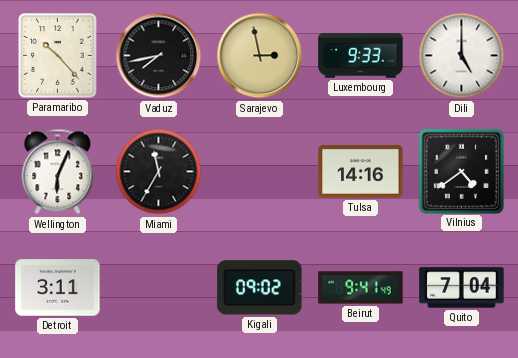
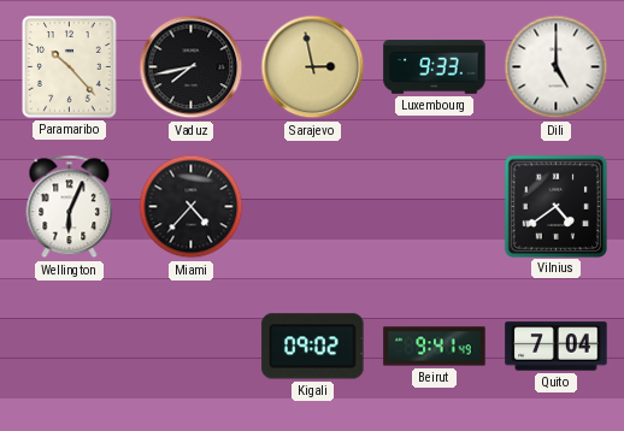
Miami: 11:35 -> 4:37
Tulsa: 14:16 -> none
Detroit: 3:11 -> none
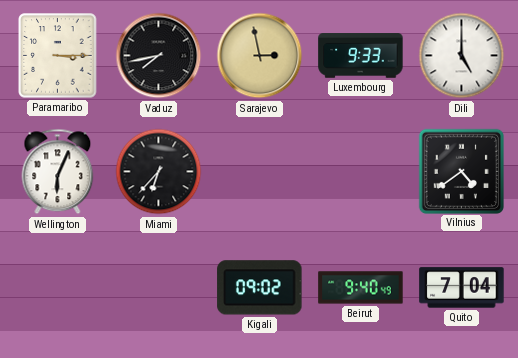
Paramaribo: 10:23 -> 3:15
Miami: 4:37 -> 6:37
Beirut: 9:41 -> 9:40
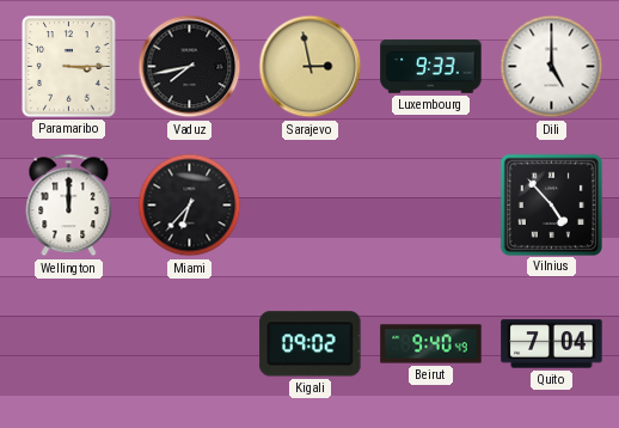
Wellington: 6:04 -> 12:00
Vilnius: 4:39 -> 4:53
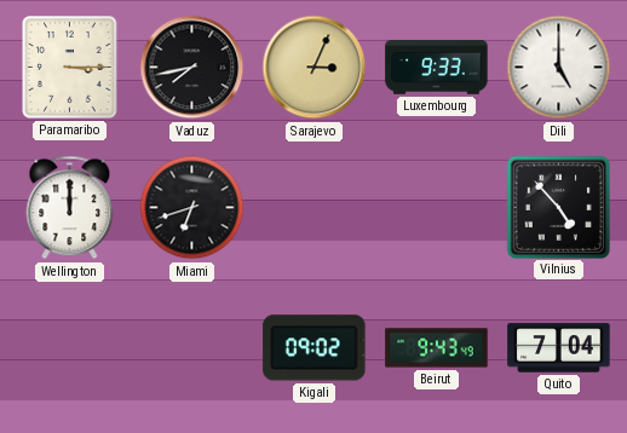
Sarajevo: 2:58 -> 3:04
Miami: 6:37 -> 6:42
Beirut: 9:40 -> 9:43
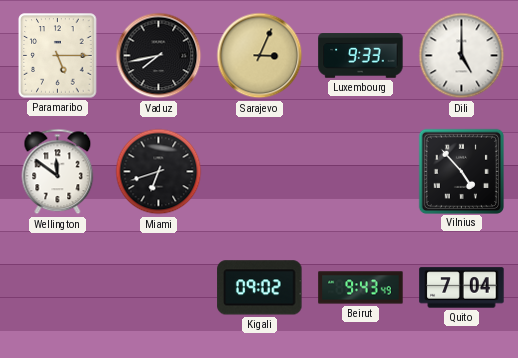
Paramaribo: 3:15 -> 5:15
Wellington: 12:00 -> 11:51
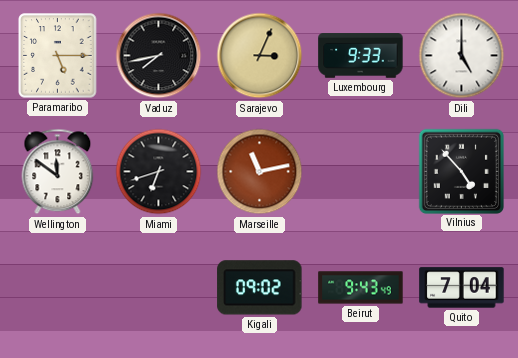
Marseille: none -> 11:13
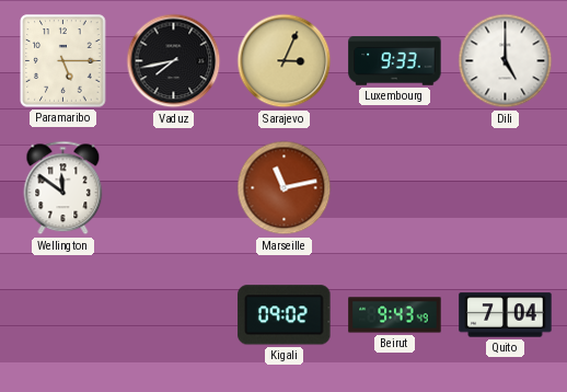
Miami: 6:42 -> none
Vilnius: 4:53 -> none
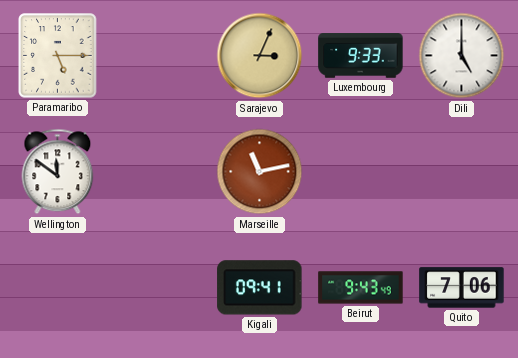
Vaduz: 7:43 -> none
Kigali: 09:02 -> 09:41
Quito: 7:04 -> 7:06
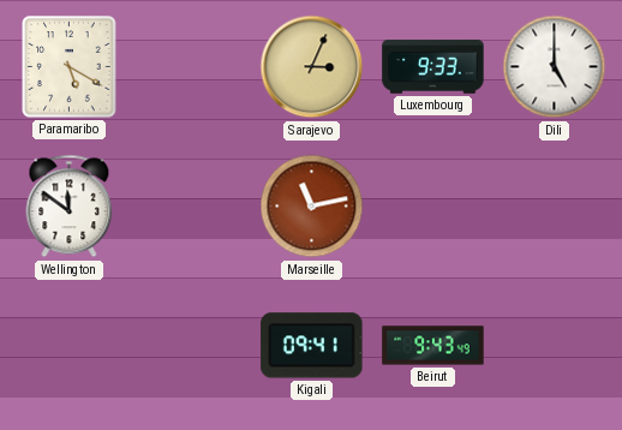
Paramaribo: 5:15 -> 5:20
Quito: 7:06 -> none
